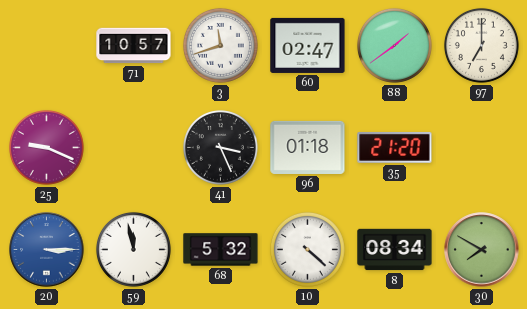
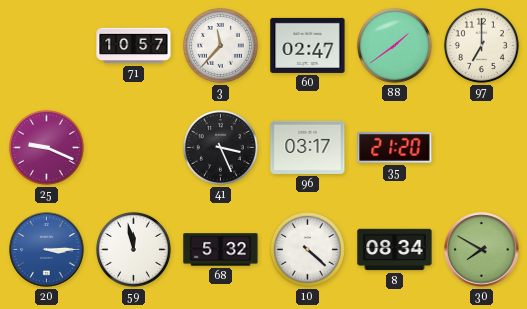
3: 11:42 -> 11:37
96: 01:18 -> 03:17
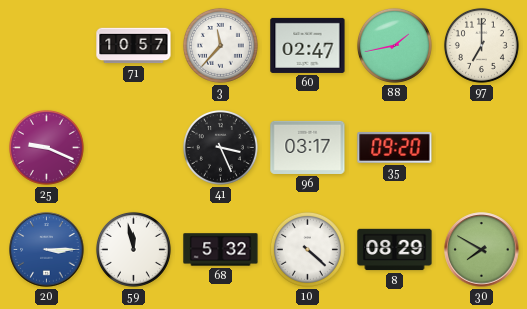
88: 1:39 -> 1:43
35: 21:20 -> 09:20
8: 08:34 -> 08:29
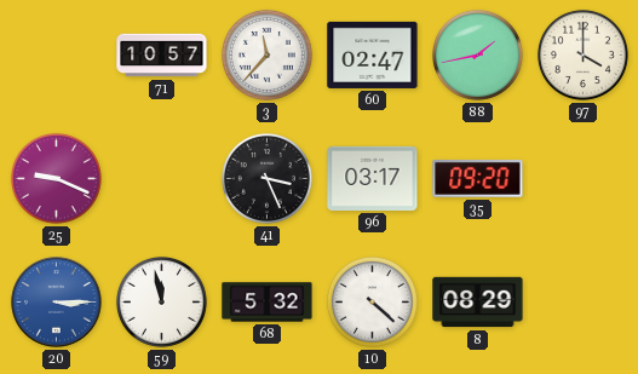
97: 7:00 -> 4:00
30: 7:50 -> none
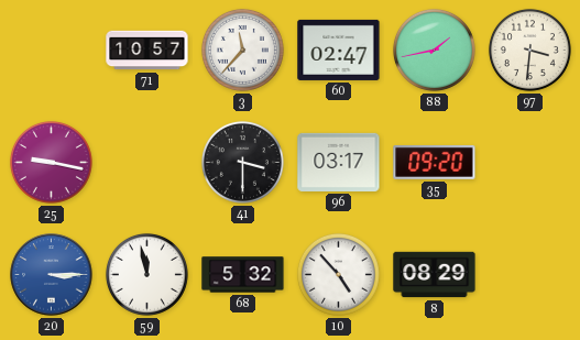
97: 4:00 -> 3:31
25: 9:19 -> 9:17
41: 3:26 -> 3:30
10: 4:22 -> 4:53
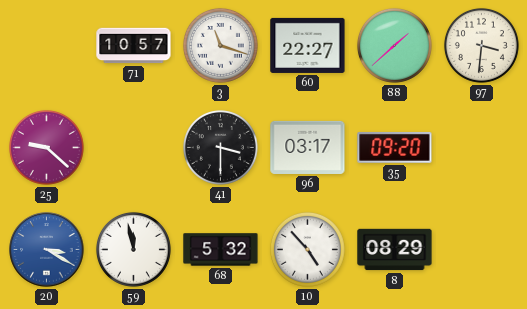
3: 11:37 -> 11:18
60: 02:47 -> 22:27
88: 1:43 -> 1:38
25: 9:17 -> 9:22
20: 3:15 -> 3:20
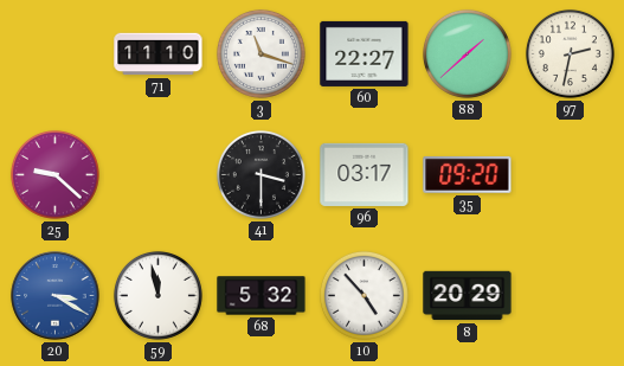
71: 10:57 -> 11:10
97: 3:31 -> 2:32
8: 08:29 -> 20:29
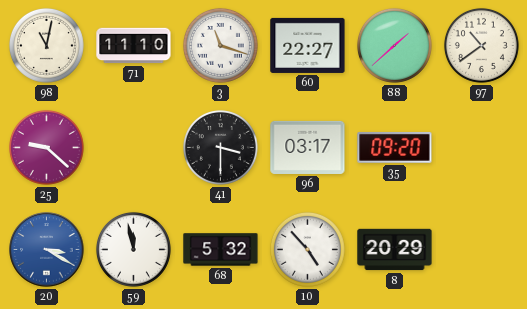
98: none -> 11:02
97: 2:32 -> 10:39
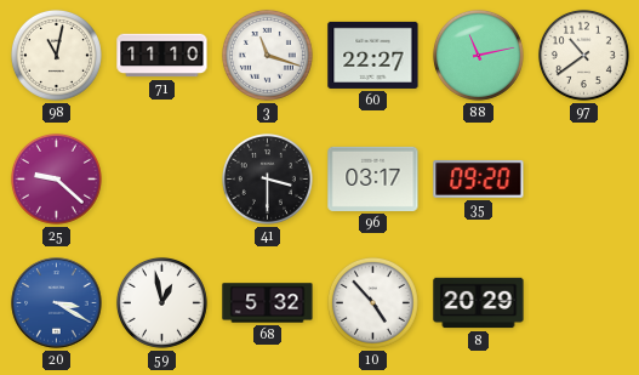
88: 1:38 -> 11:13
59: 11:58 -> 12:58
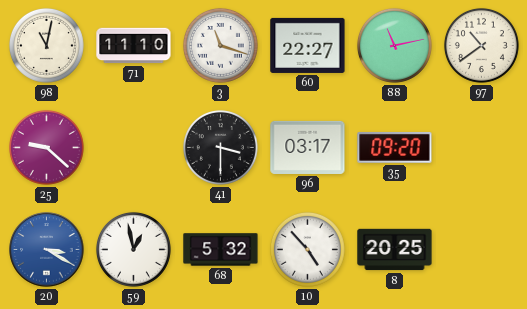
8: 20:29 -> 20:25
